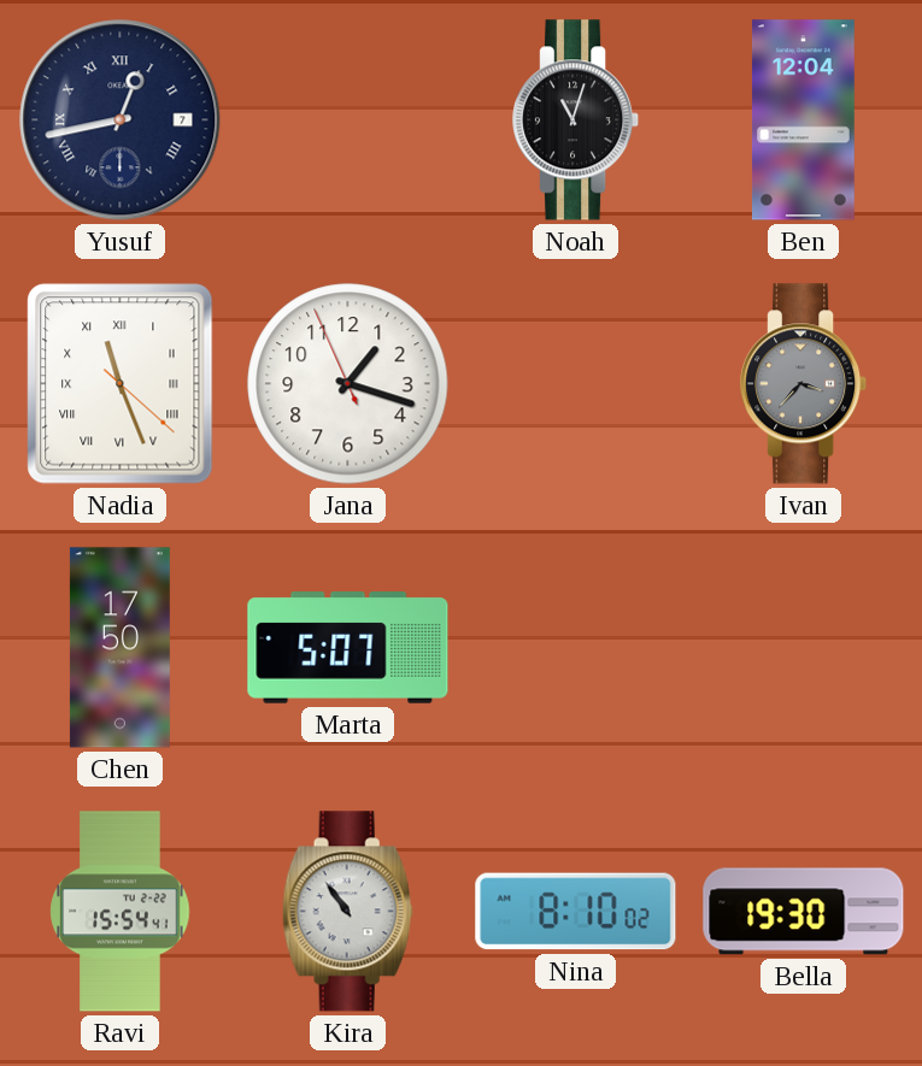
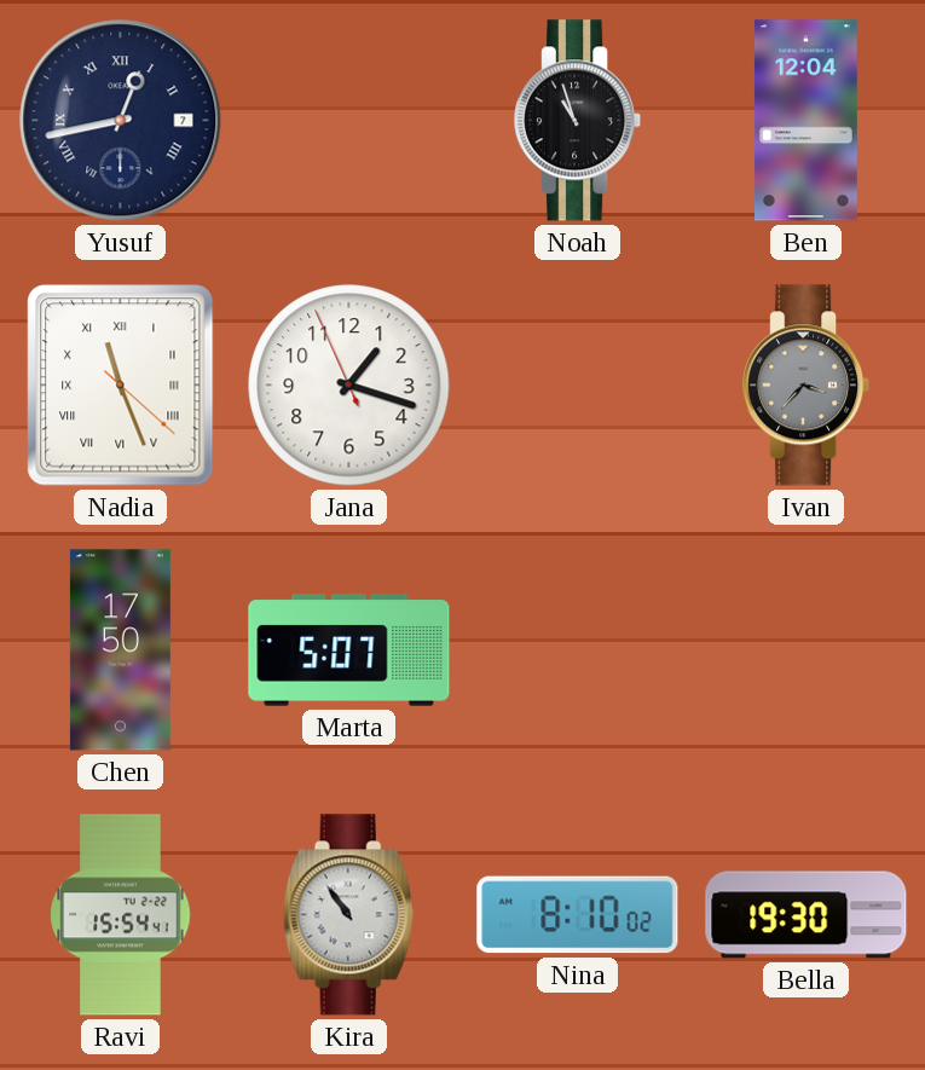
Noah: 11:03 -> 10:57
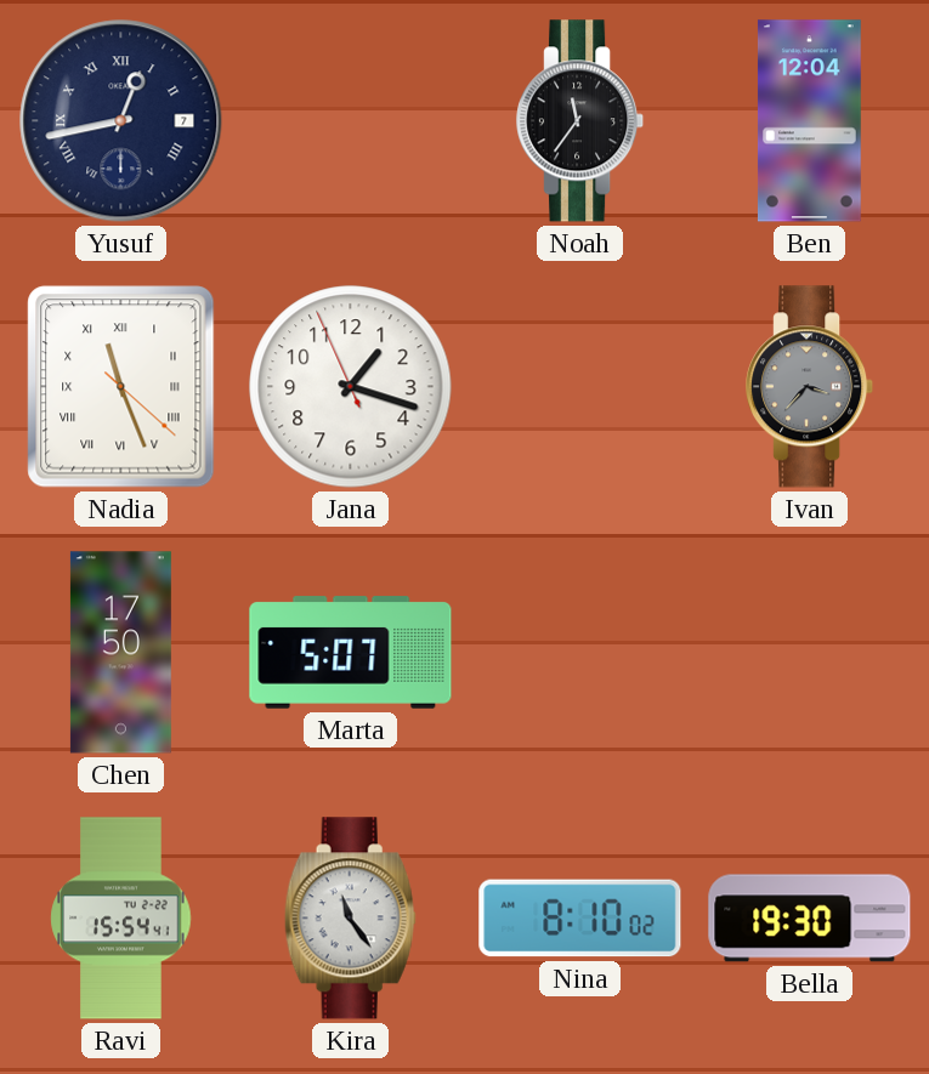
Noah: 10:57 -> 11:36
Kira: 10:54 -> 11:24
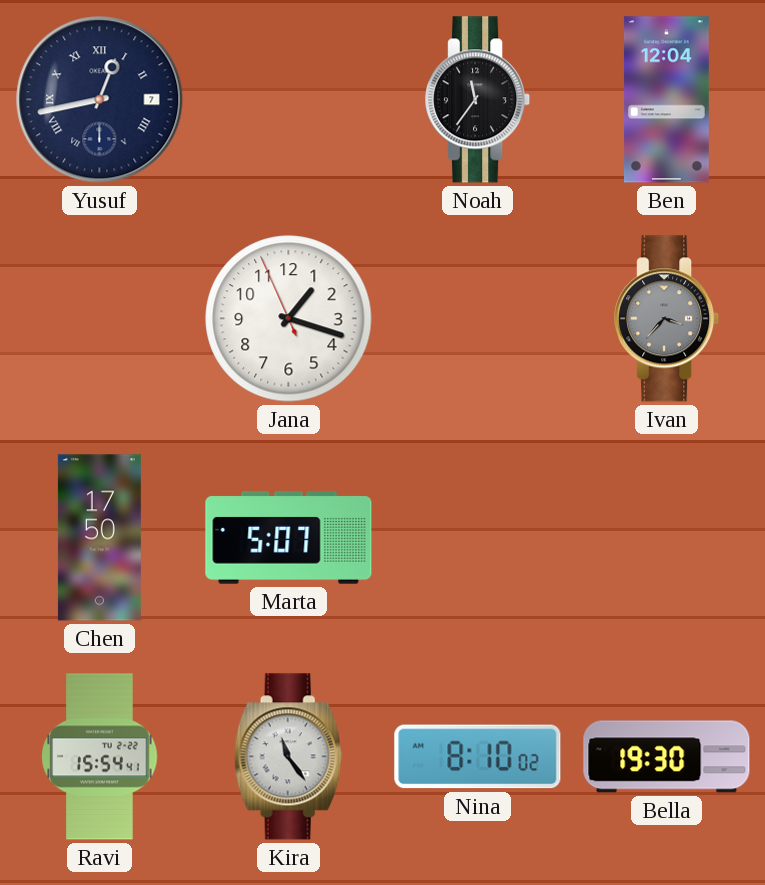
Nadia: 11:26 -> none
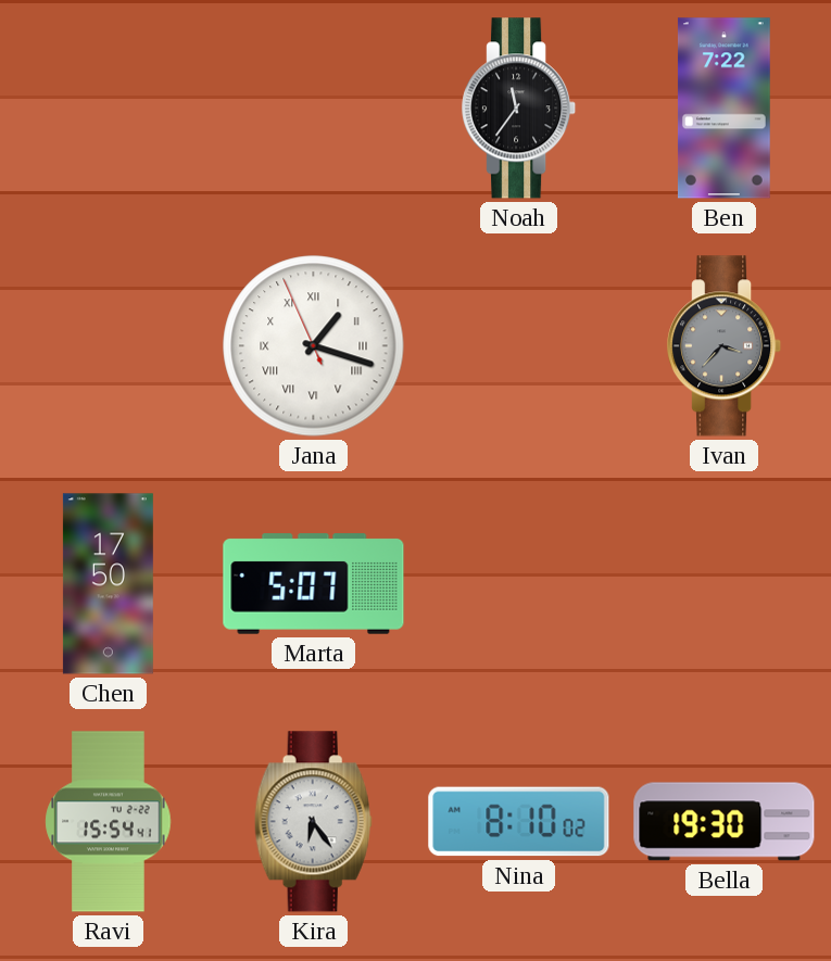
Yusuf: 12:43 -> none
Ben: 12:04 -> 7:22
Jana numerals: Arabic -> Roman
Kira: 11:24 -> 6:24
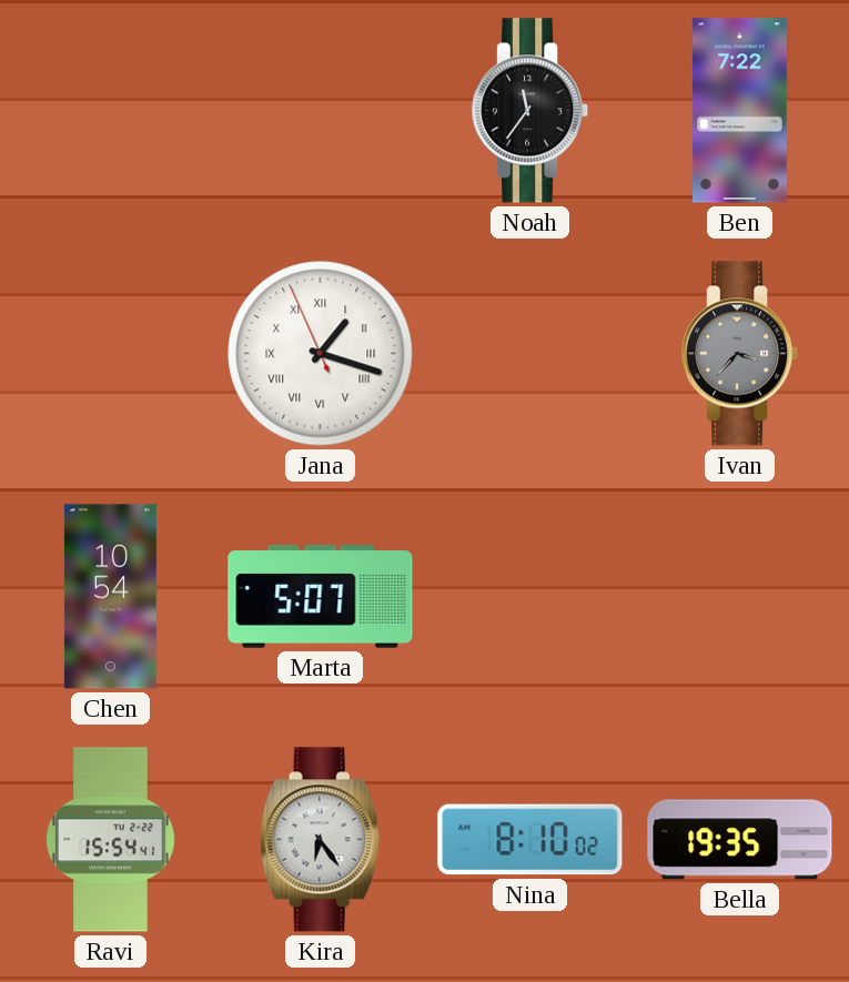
Chen: 17:50 -> 10:54
Bella: 19:30 -> 19:35
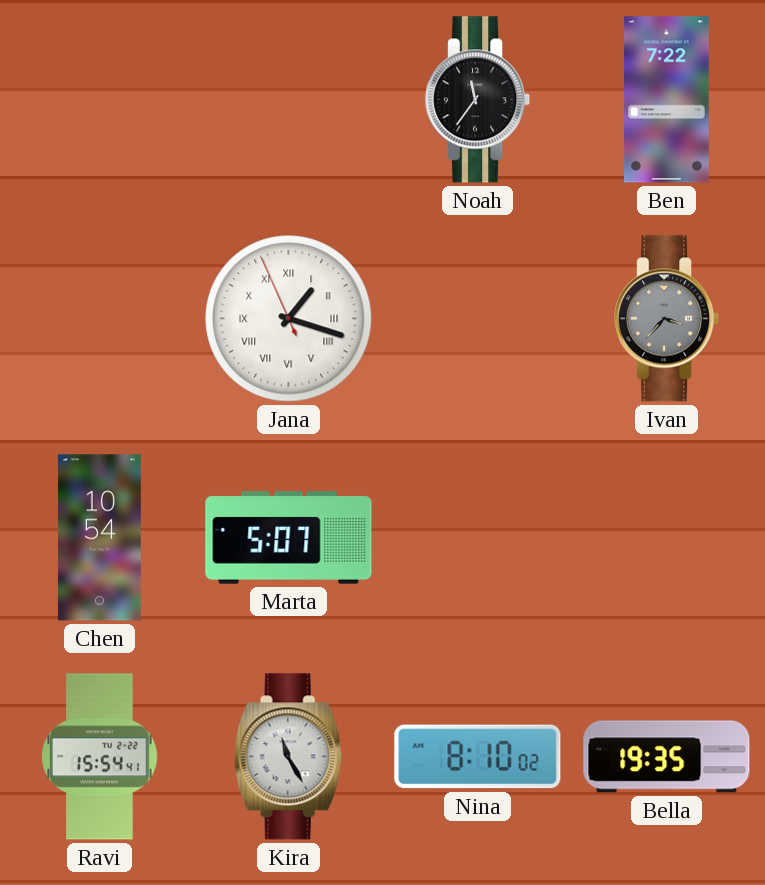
Kira: 6:24 -> 11:25
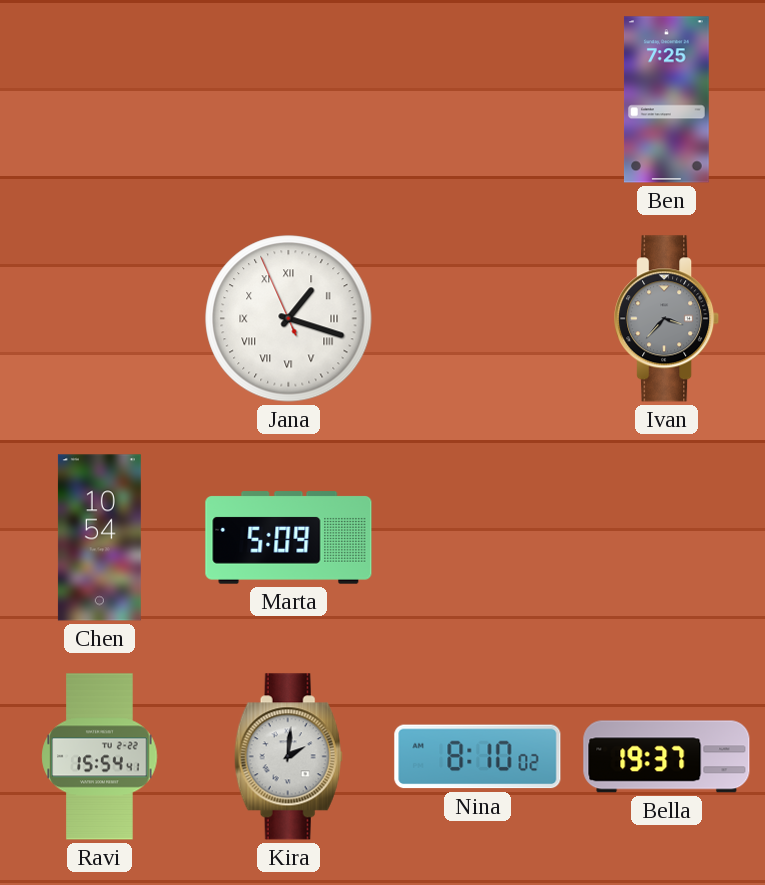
Noah: 11:36 -> none
Ben: 7:22 -> 7:25
Marta: 5:07 -> 5:09
Kira: 11:25 -> 2:01
Bella: 19:35 -> 19:37
